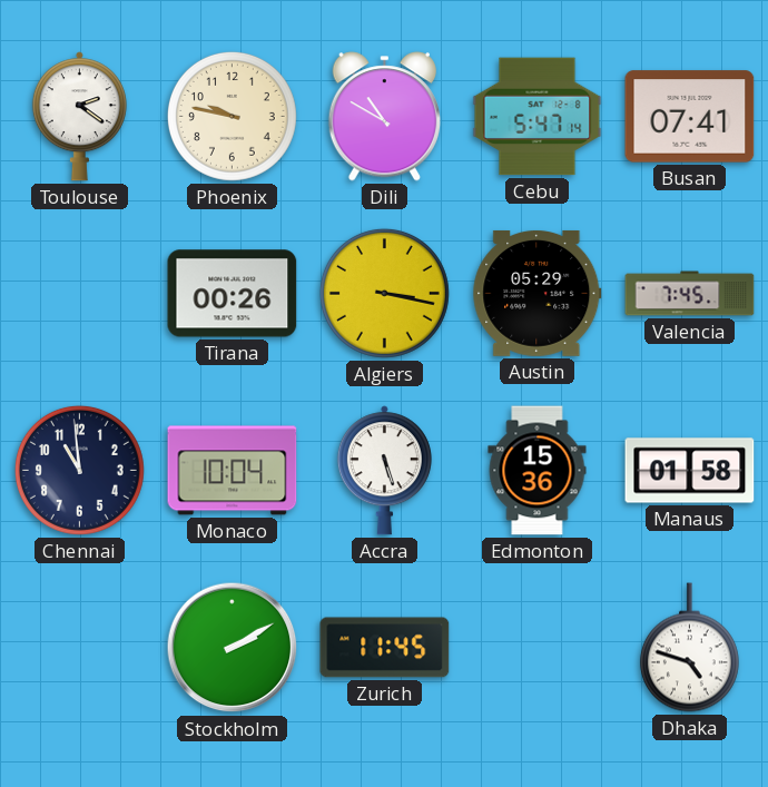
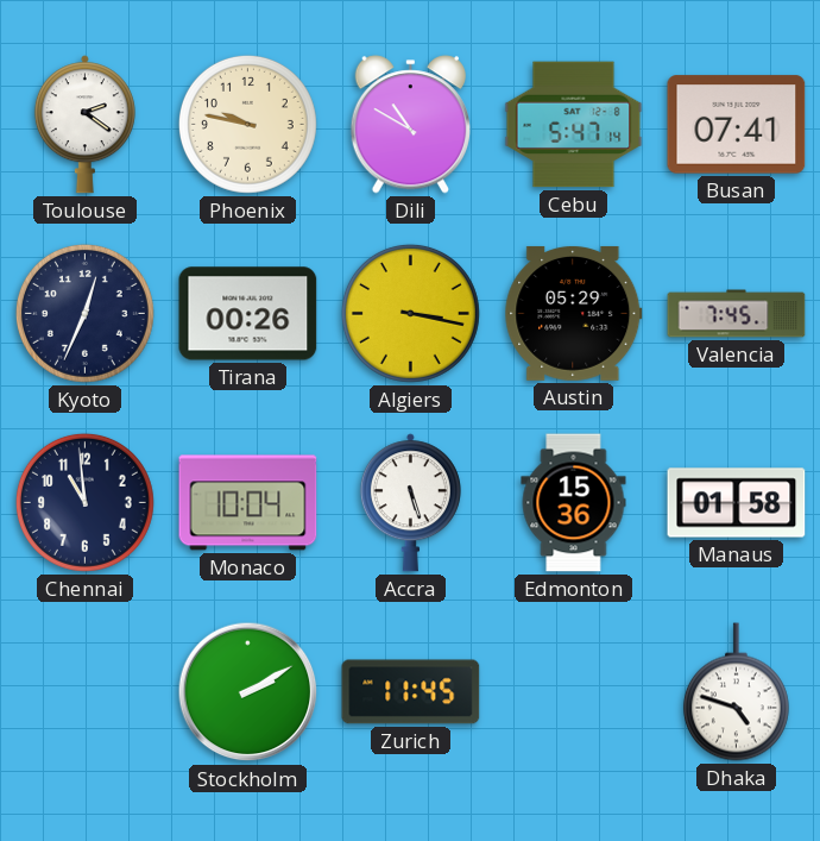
Kyoto: none -> 12:34
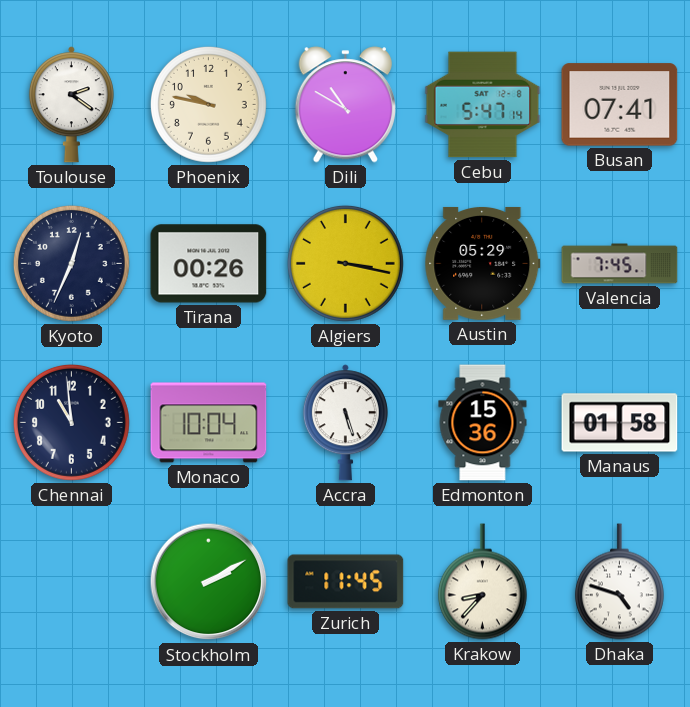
Krakow: none -> 8:37
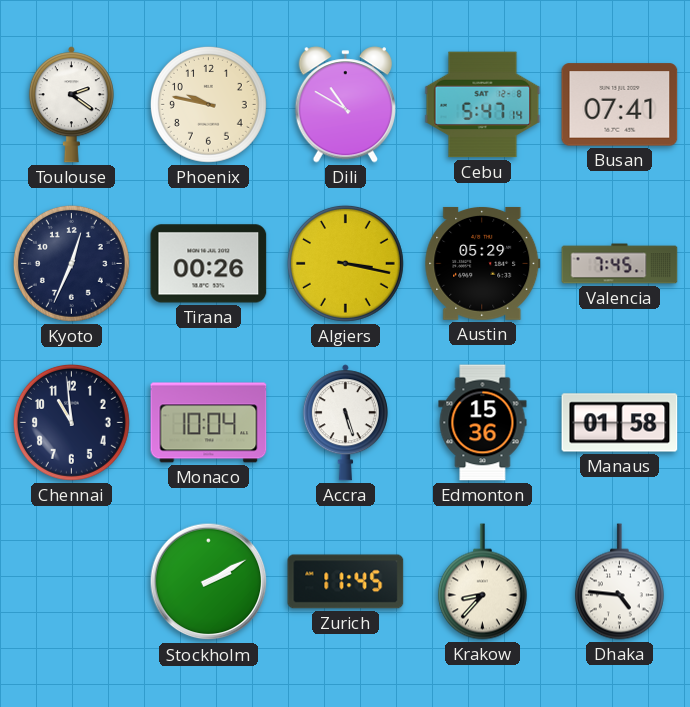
Dhaka: 4:48 -> 4:46
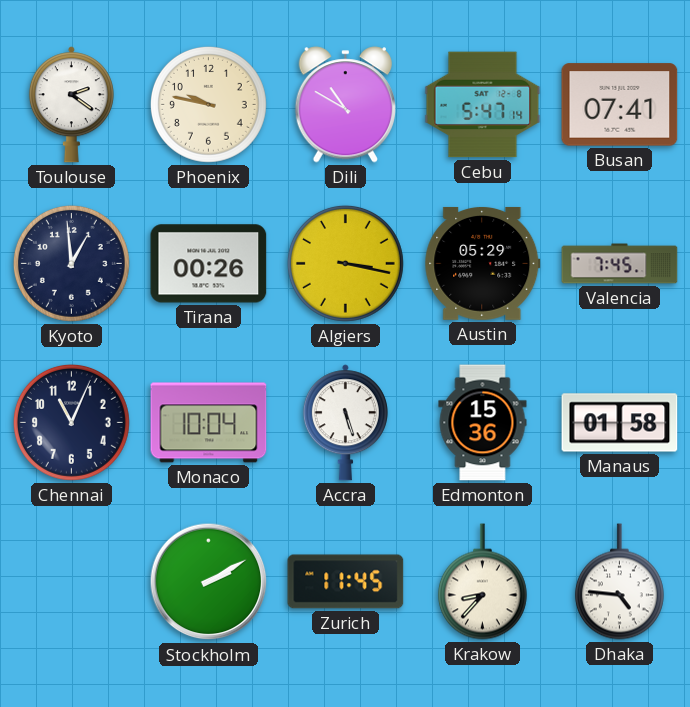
Kyoto: 12:34 -> 12:59
Chennai: 10:59 -> 11:04
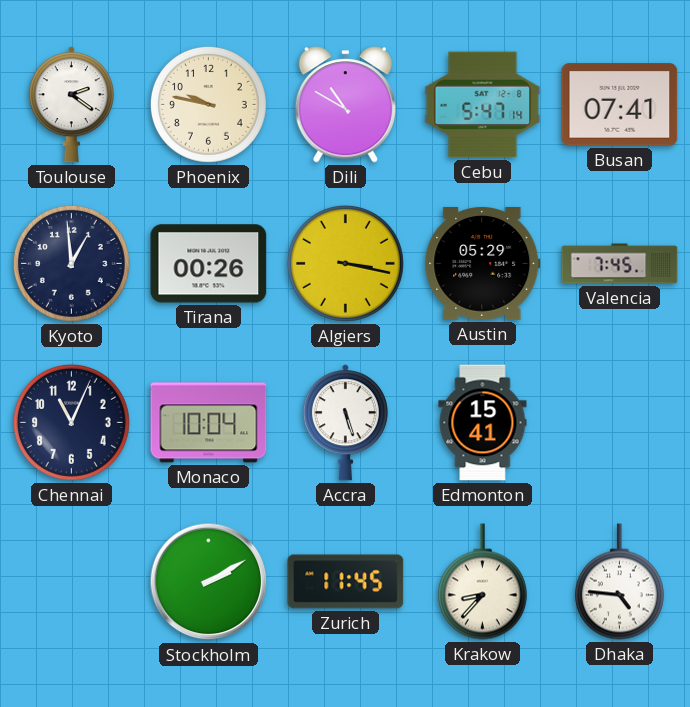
Edmonton: 15:36 -> 15:41
Manaus: 01:58 -> none
